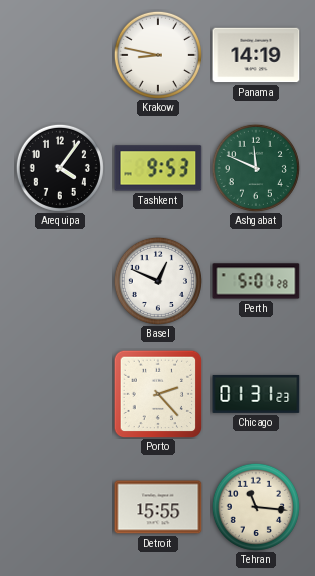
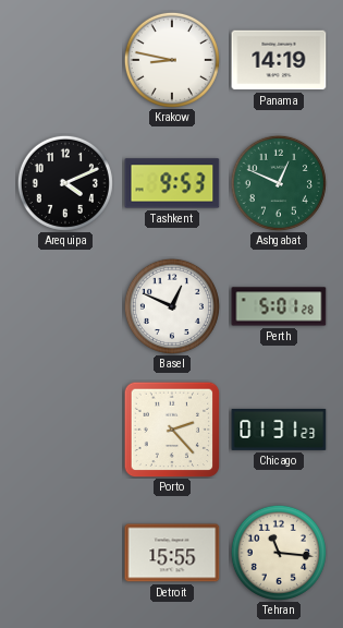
Arequipa: 4:06 -> 4:11
Ashgabat: 11:49 -> 12:49
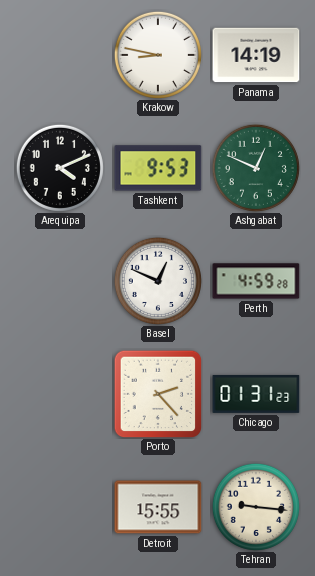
Perth: 5:01 -> 4:59
Tehran: 11:16 -> 9:16
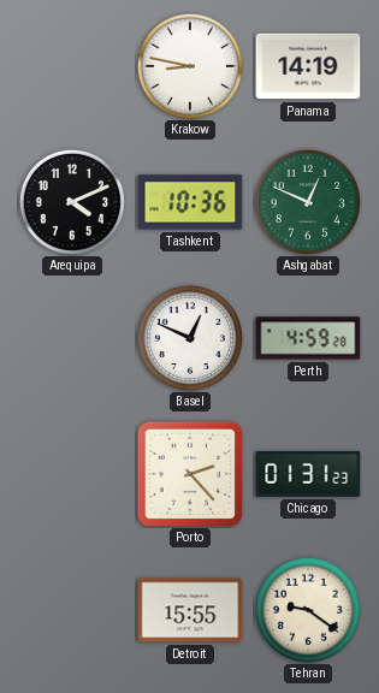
Tashkent: 9:53 -> 10:36
Tehran: 9:16 -> 9:21
